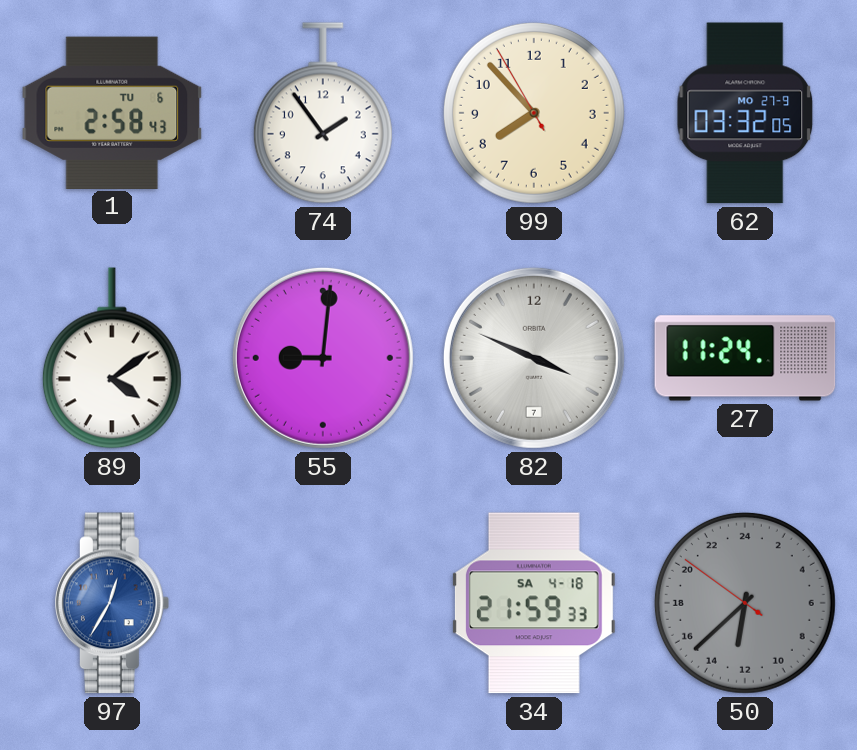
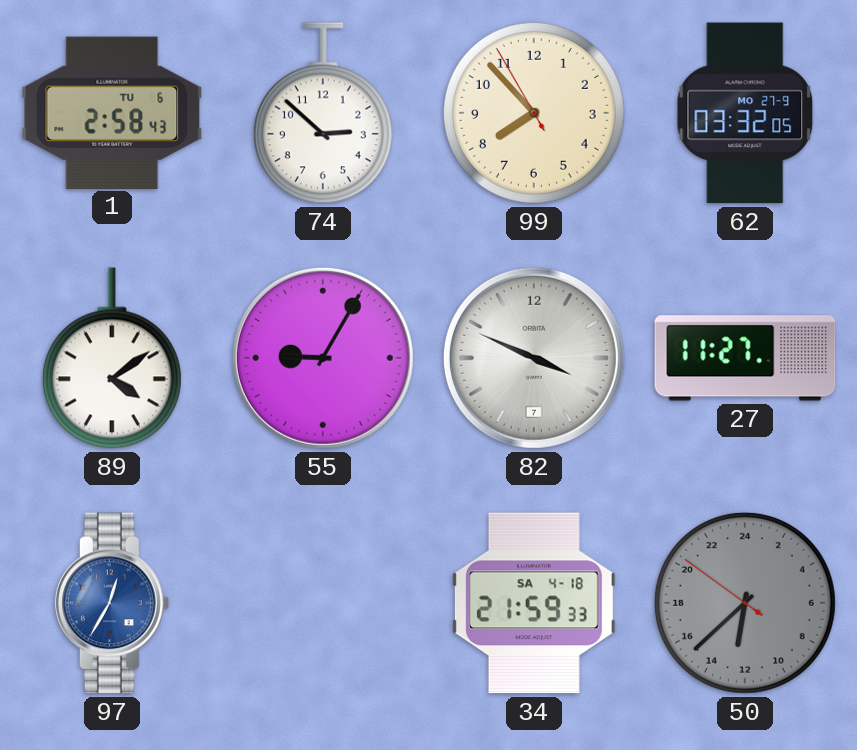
74: 1:54 -> 2:52
55: 9:01 -> 9:05
27: 11:24 -> 11:27
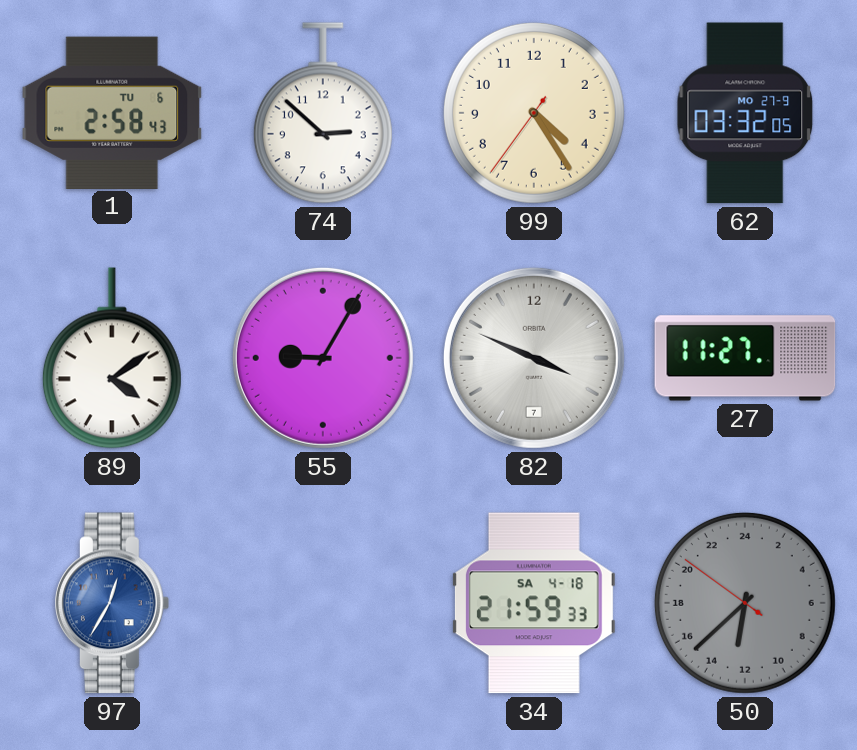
99: 7:52 -> 4:24
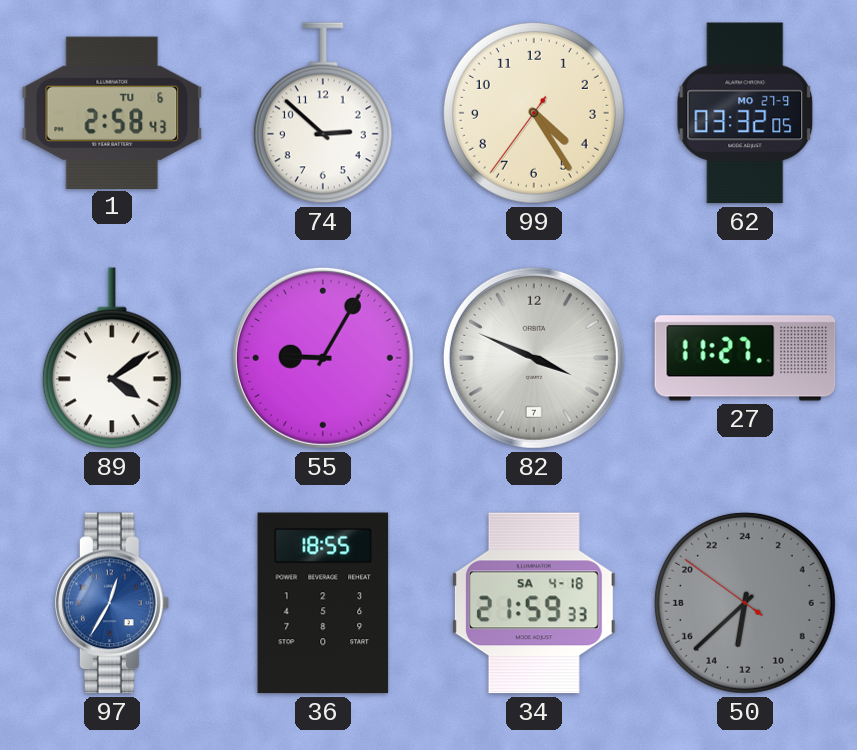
36: none -> 18:55
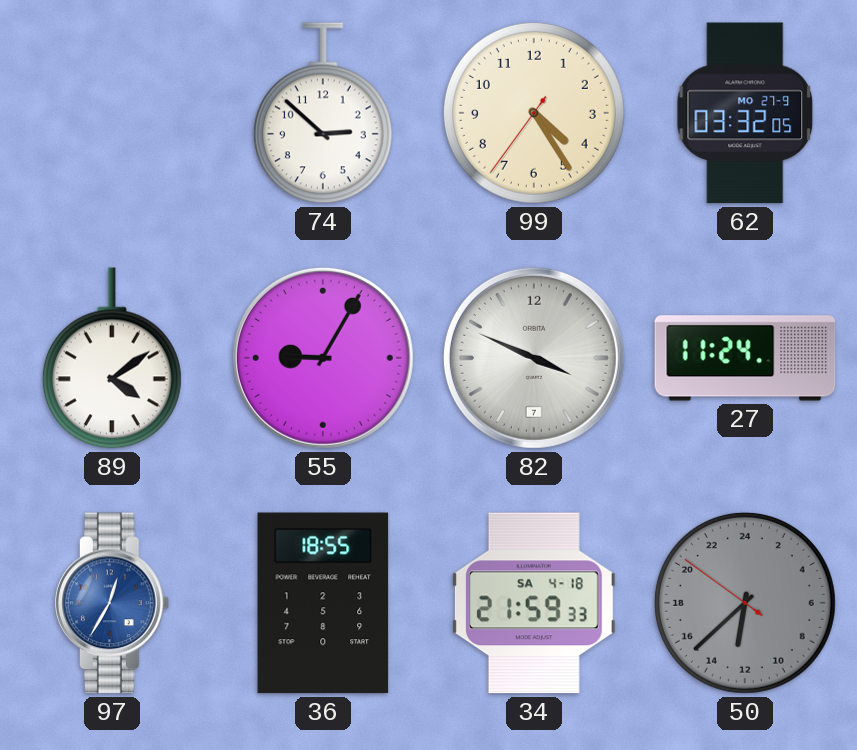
1: 2:58 -> none
27: 11:27 -> 11:24
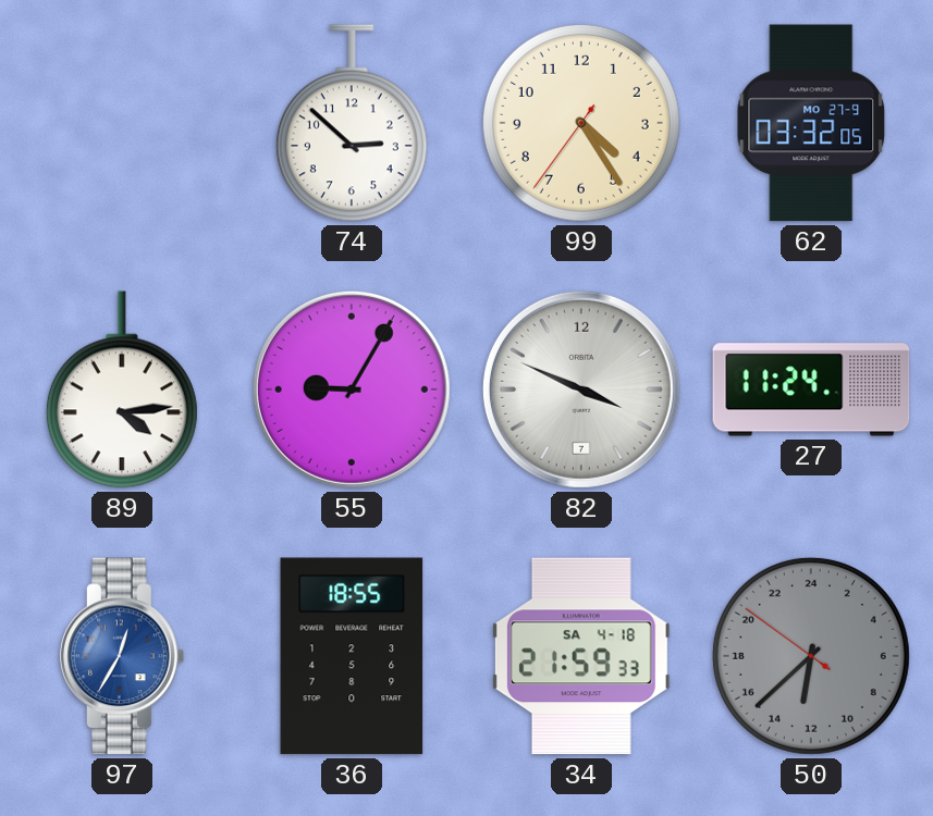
89: 4:09 -> 4:14
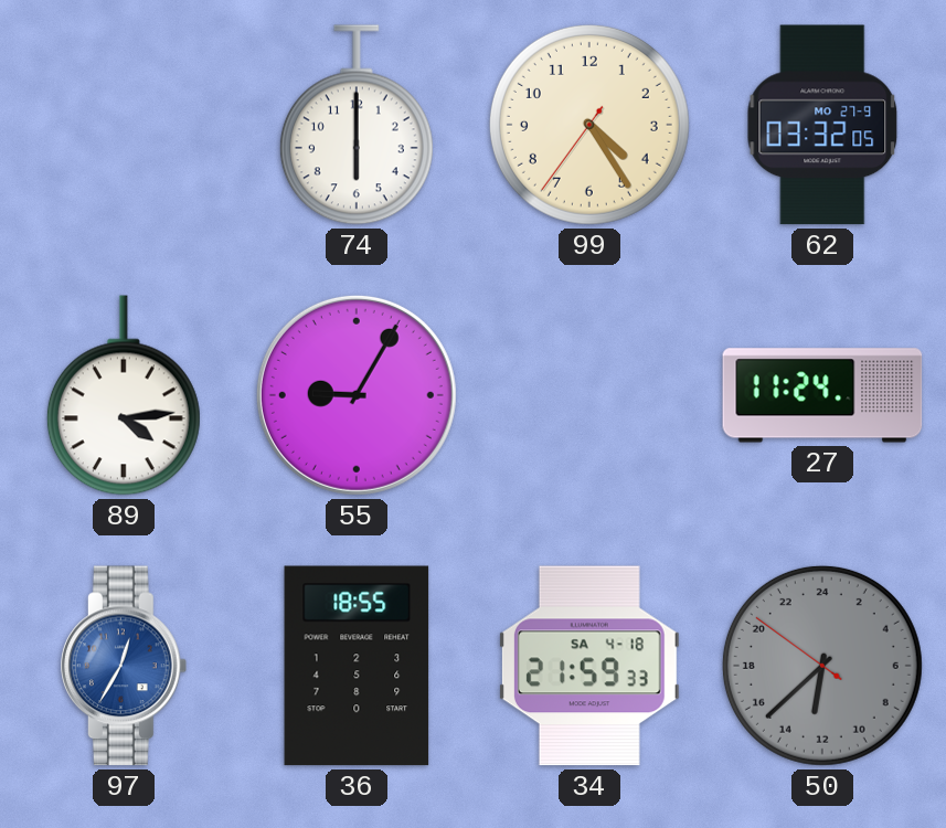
74: 2:52 -> 6:00
82: 3:49 -> none
